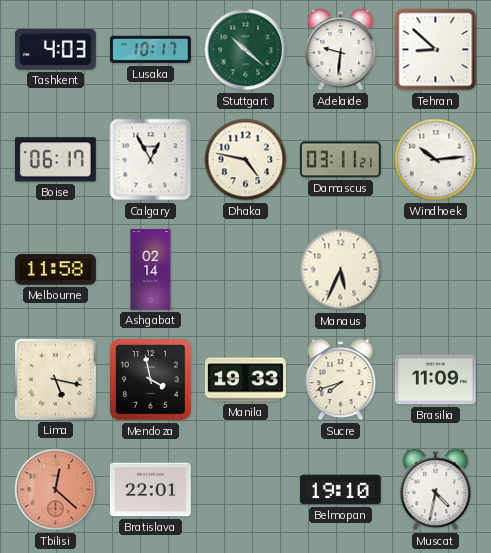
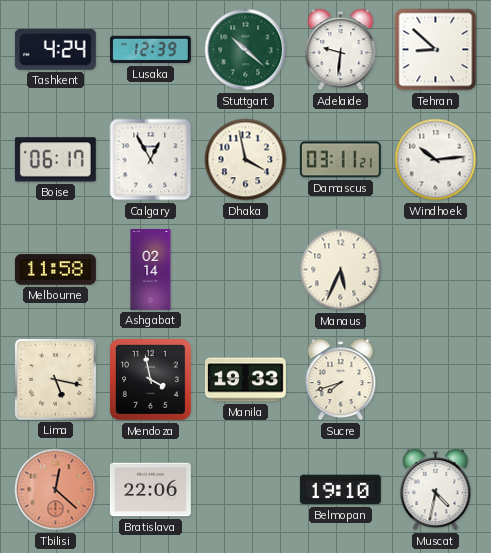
Tashkent: 4:03 -> 4:24
Lusaka: 10:17 -> 12:39
Dhaka: 4:47 -> 3:58
Brasilia: 11:09 -> none
Bratislava: 22:01 -> 22:06
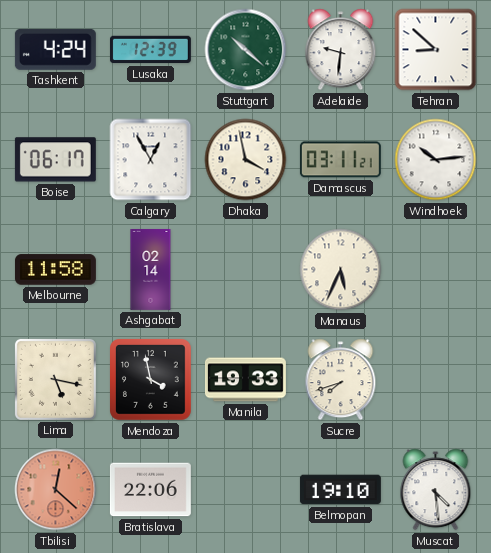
Muscat: 4:32 -> 4:29
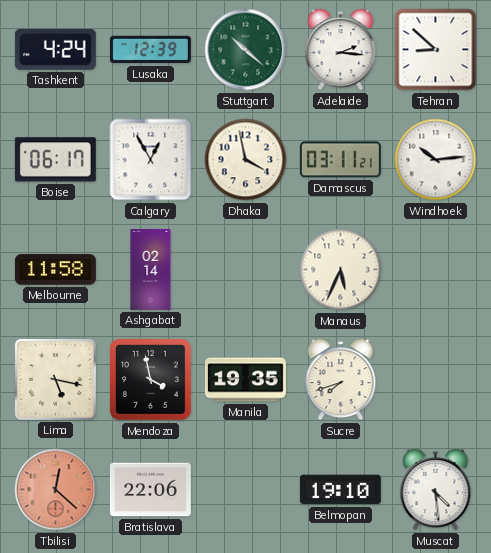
Adelaide: 9:31 -> 2:16
Manila: 19:33 -> 19:35
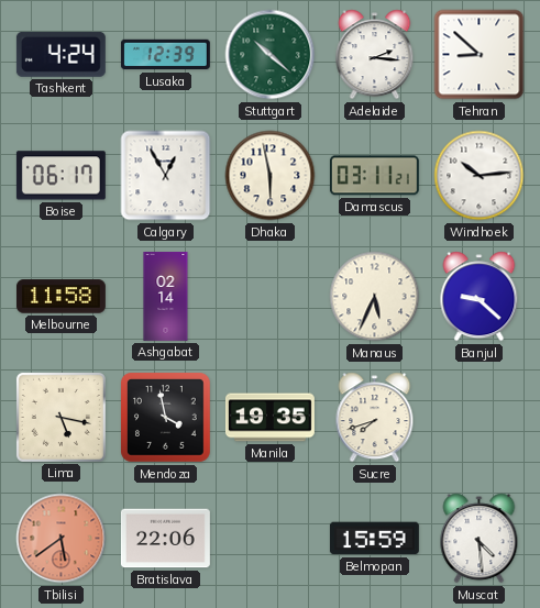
Dhaka: 3:58 -> 5:58
Banjul: none -> 9:22
Tbilisi: 12:22 -> 5:39
Belmopan: 19:10 -> 15:59
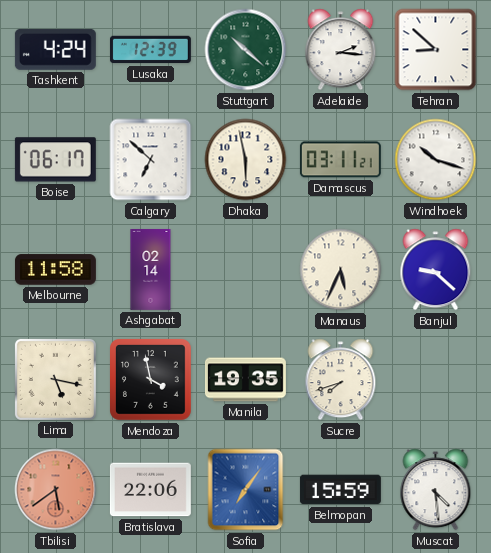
Calgary: 12:55 -> 6:52
Windhoek: 10:14 -> 10:18
Sofia: none -> 7:06
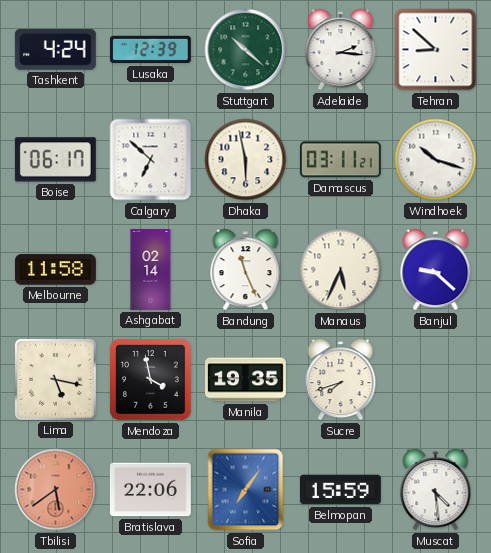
Bandung: none -> 11:26
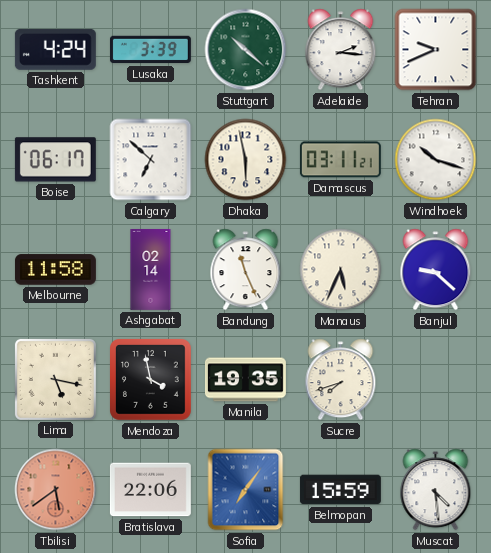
Lusaka: 12:39 -> 3:39
Tehran: 8:52 -> 9:41
